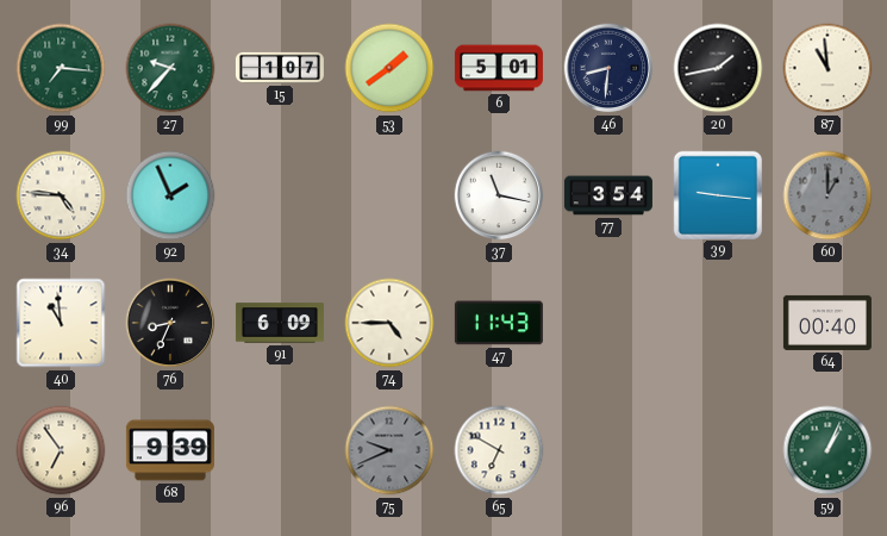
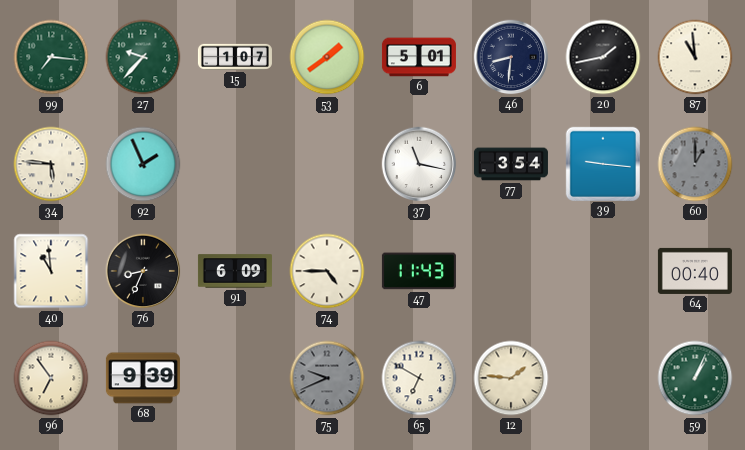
34: 4:46 -> 5:46
12: none -> 1:46
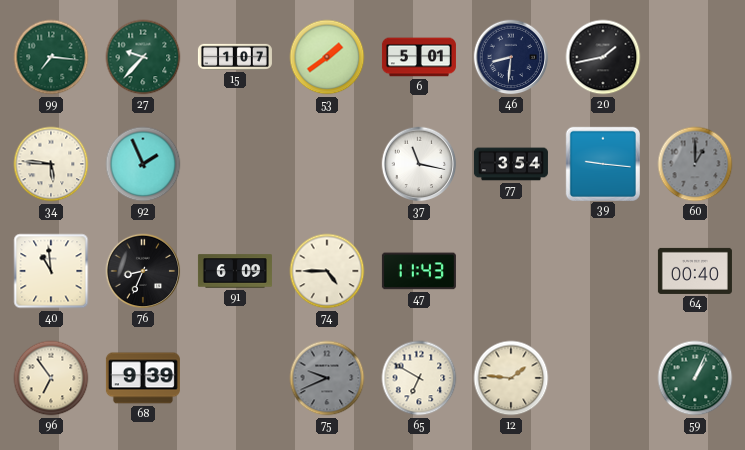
87: 10:59 -> none
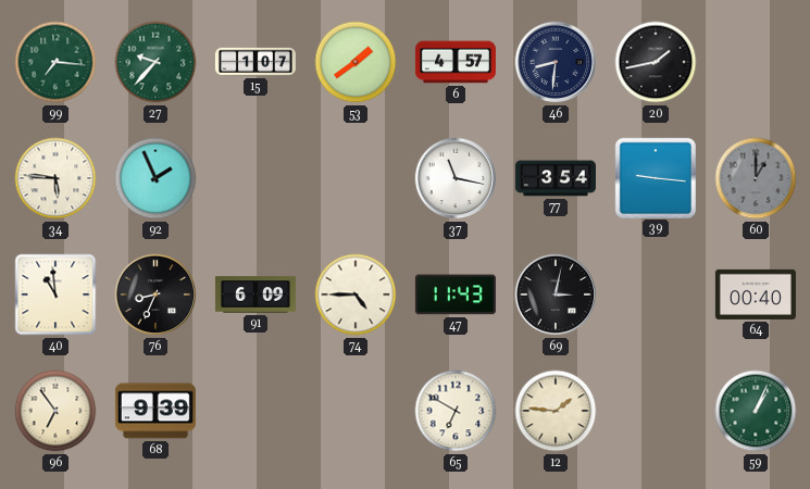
6: 5:01 -> 4:57
69: none -> 3:02
75: 9:41 -> none
